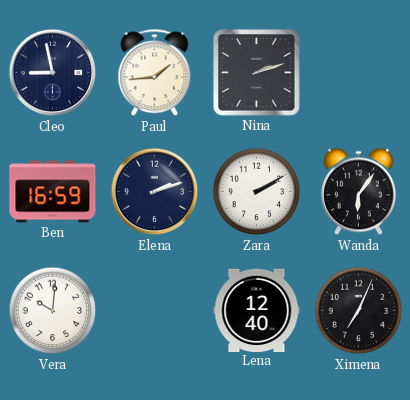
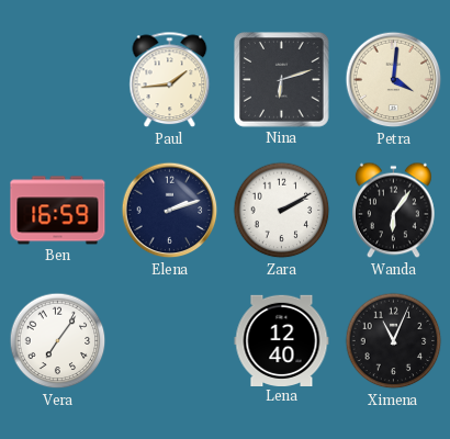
Cleo: 8:58 -> none
Nina: 2:12 -> 6:12
Petra: none -> 4:01
Vera: 10:01 -> 7:06
Ximena: 7:04 -> 11:04
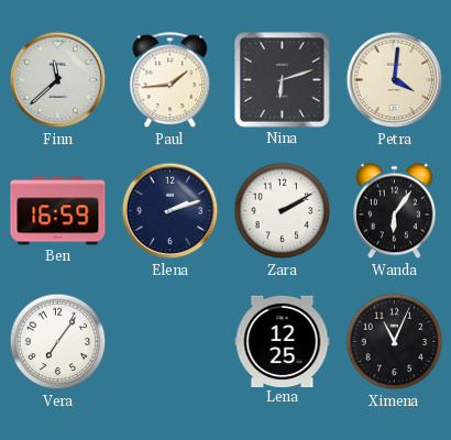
Finn: none -> 11:38
Lena: 12:40 -> 12:25
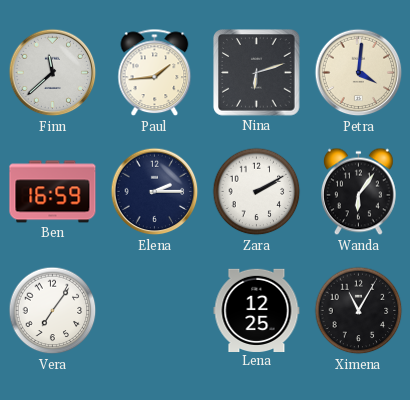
Elena: 2:12 -> 2:15
Ximena: 11:04 -> 11:05
